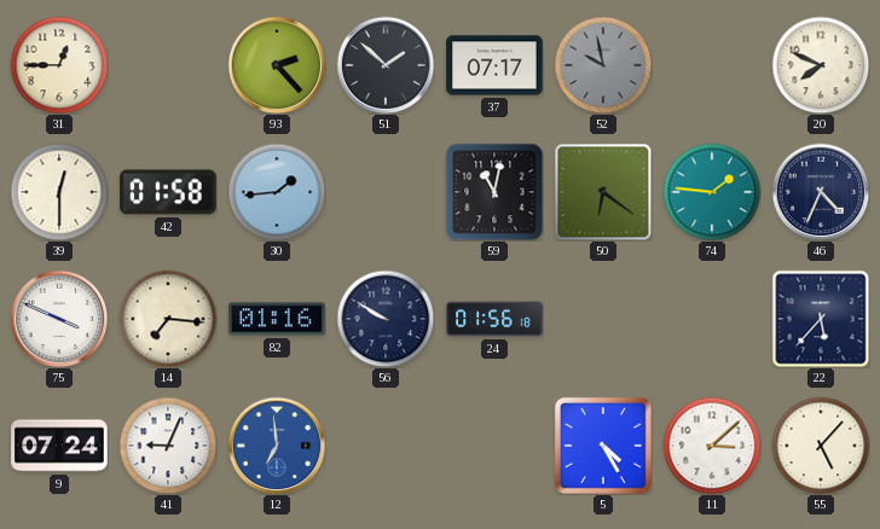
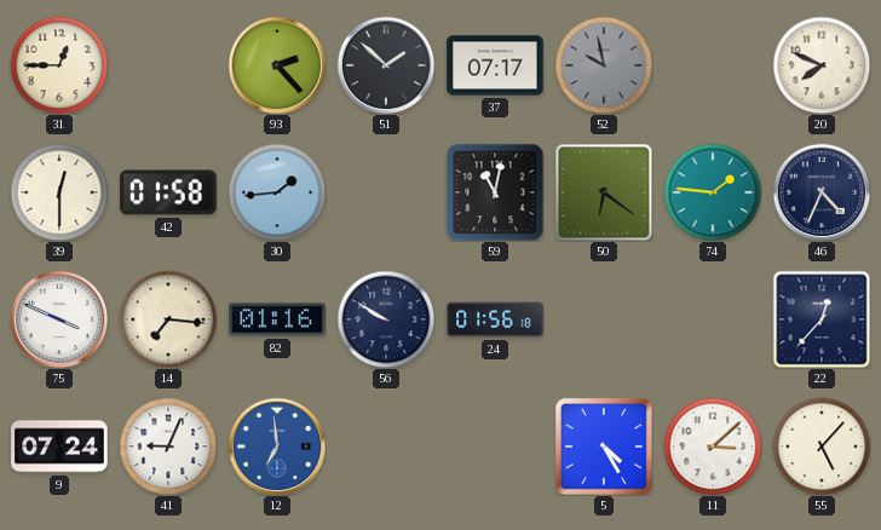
22: 5:37 -> 12:37
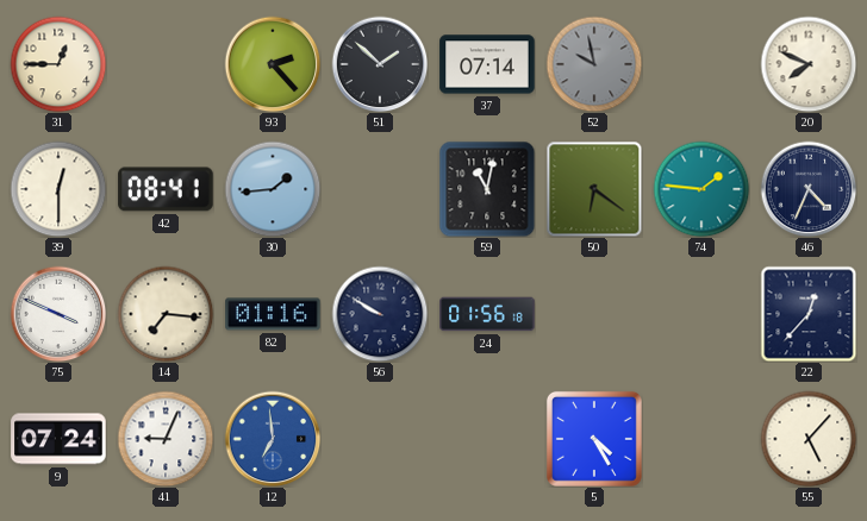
37: 07:17 -> 07:14
42: 01:58 -> 08:41
11: 3:08 -> none
